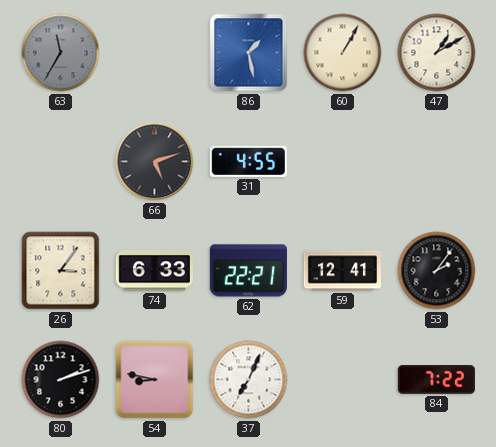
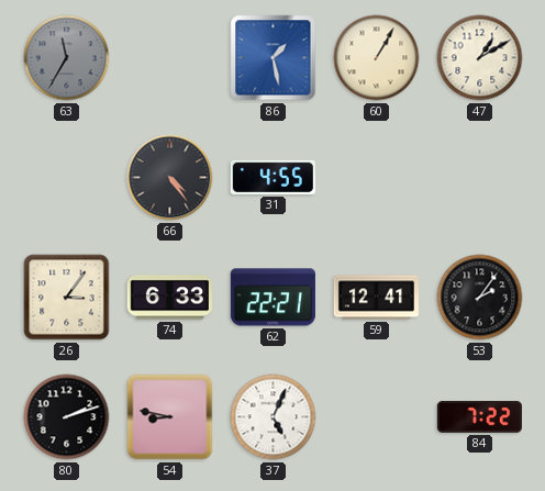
66: 5:12 -> 4:24
37: 7:04 -> 5:04
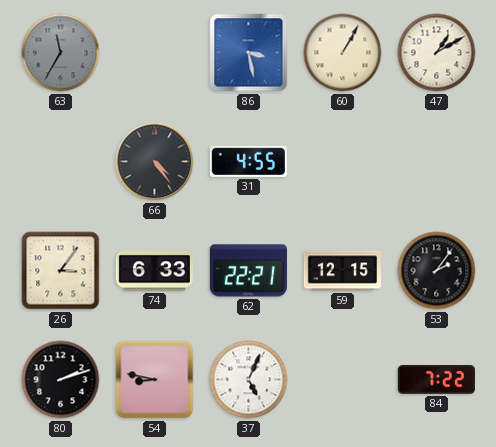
86: 1:28 -> 3:28
59: 12:41 -> 12:15
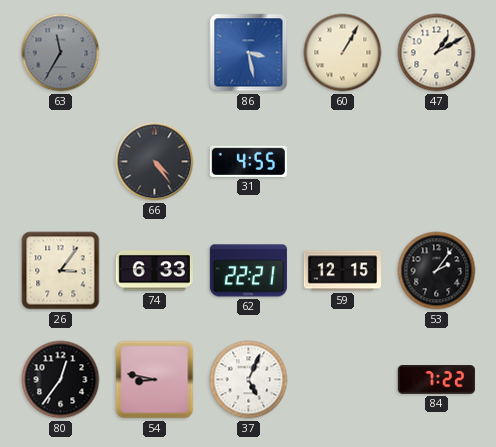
80: 2:12 -> 12:36
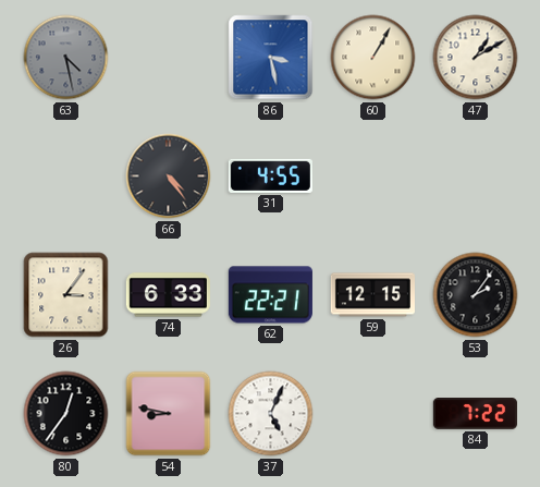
63: 11:35 -> 4:28
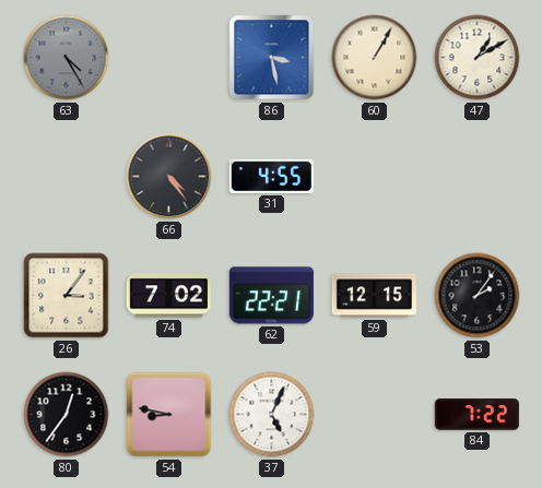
63: 4:28 -> 4:25
74: 6:33 -> 7:02
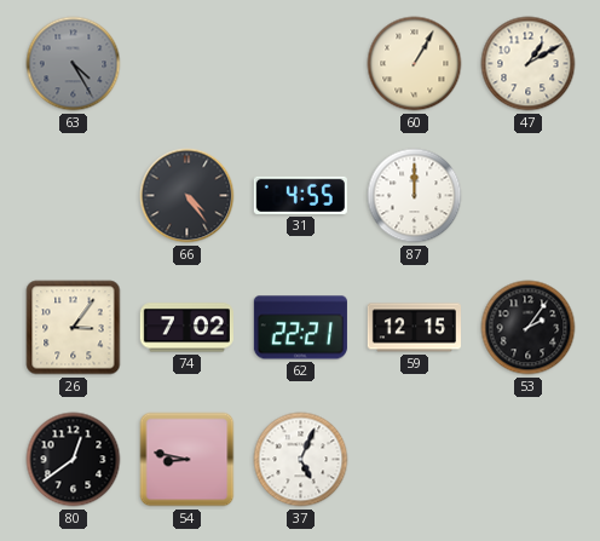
86: 3:28 -> none
87: none -> 12:00
80: 12:36 -> 12:39
84: 7:22 -> none
